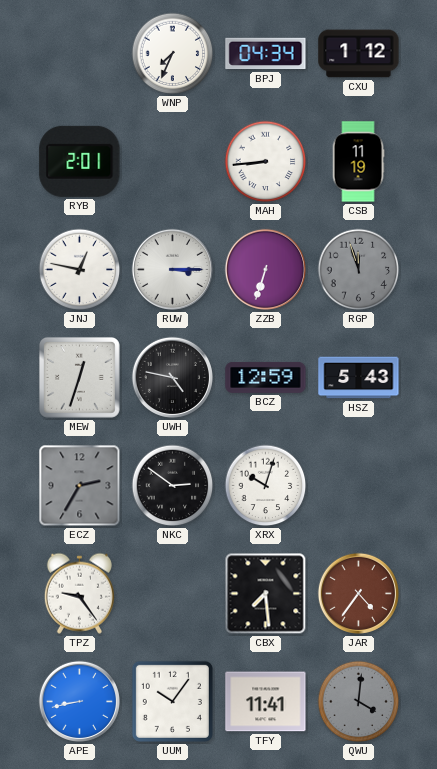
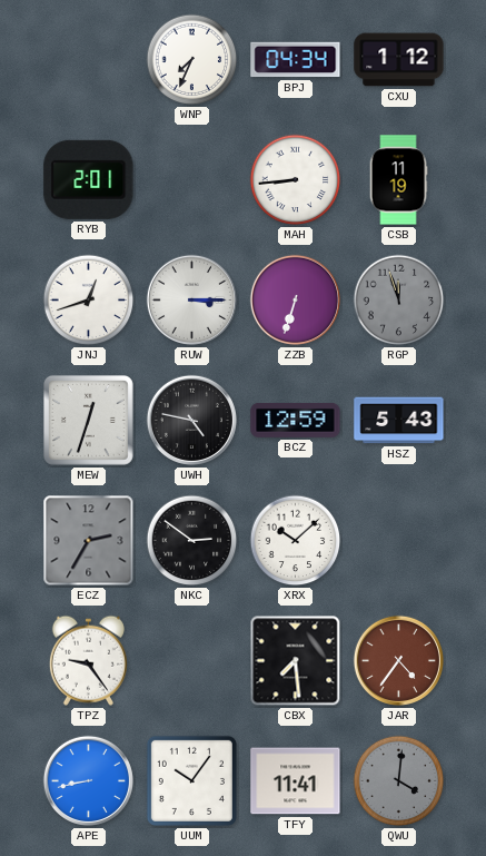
JNJ: 12:47 -> 12:42
XRX: 10:03 -> 10:08
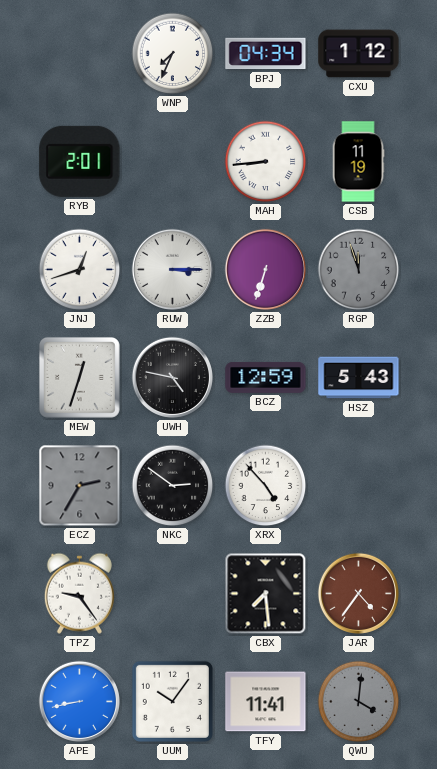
XRX: 10:08 -> 4:53
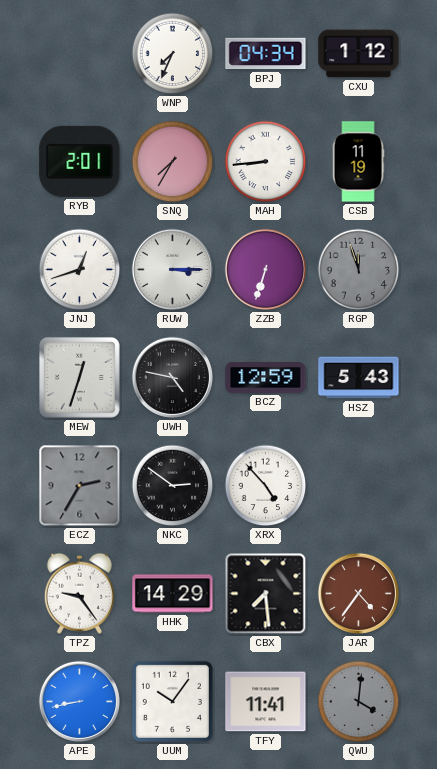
SNQ: none -> 7:35
HHK: none -> 14:29
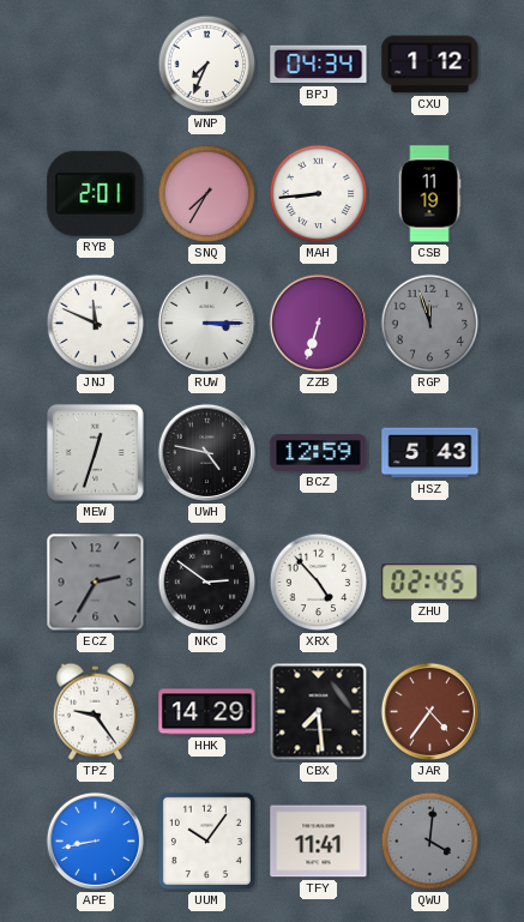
JNJ: 12:42 -> 11:49
ZHU: none -> 02:45
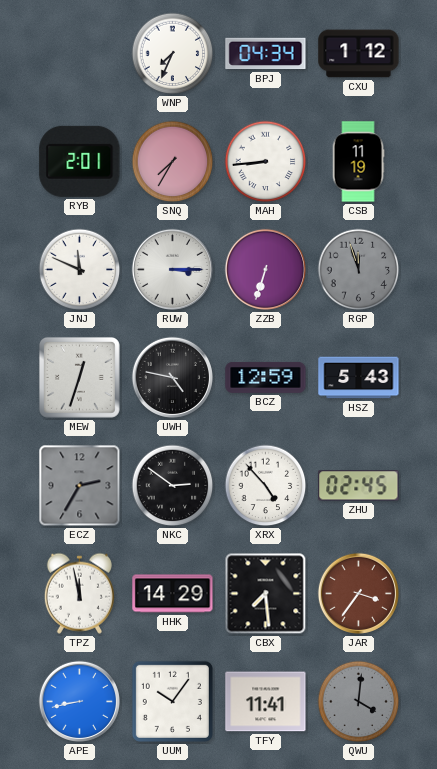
TPZ: 9:24 -> 11:58
JAR: 4:36 -> 3:36
